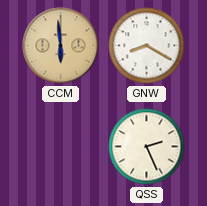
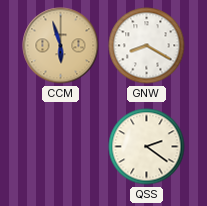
CCM: 5:59 -> 5:57
QSS: 2:26 -> 2:21
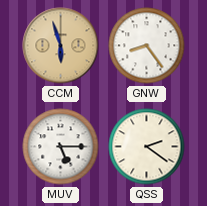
GNW: 8:20 -> 8:24
MUV: none -> 5:15
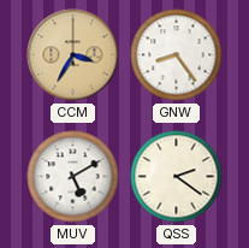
CCM: 5:57 -> 3:35
MUV: 5:15 -> 5:10
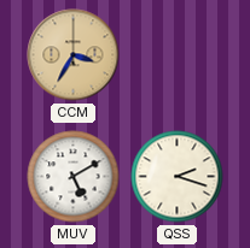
GNW: 8:24 -> none
QSS: 2:21 -> 2:18
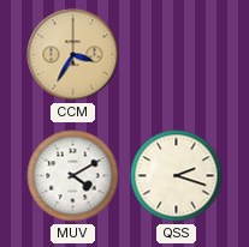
MUV: 5:10 -> 4:10
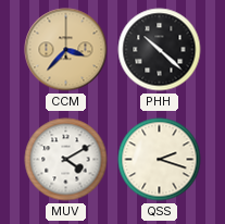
CCM: 3:35 -> 3:37
PHH: none -> 10:22
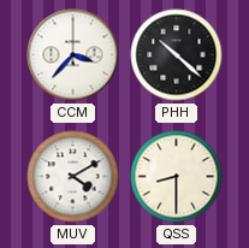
CCM dial: champagne -> white
QSS: 2:18 -> 8:30
